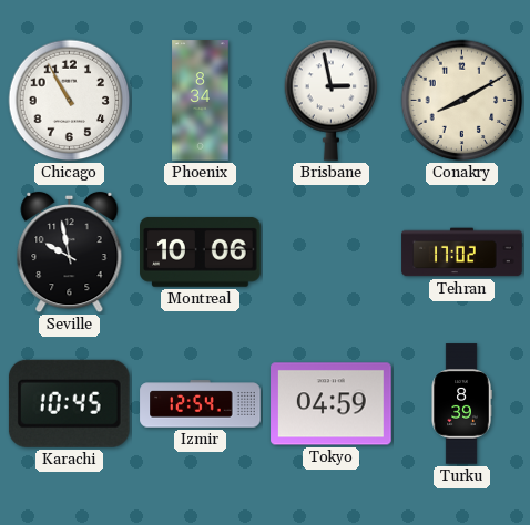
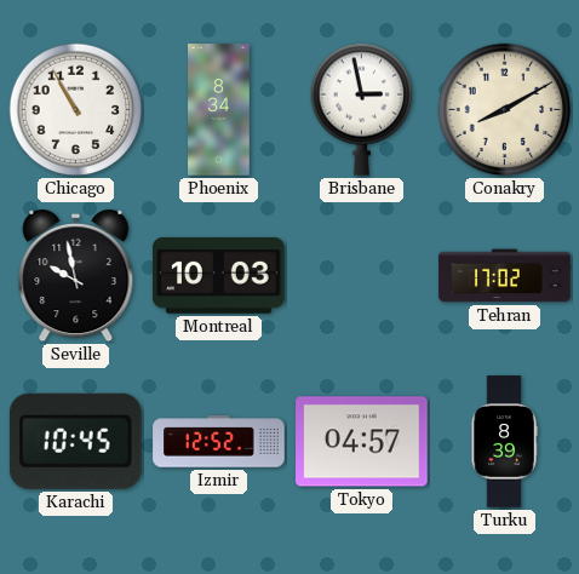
Montreal: 10:06 -> 10:03
Izmir: 12:54 -> 12:52
Tokyo: 04:59 -> 04:57
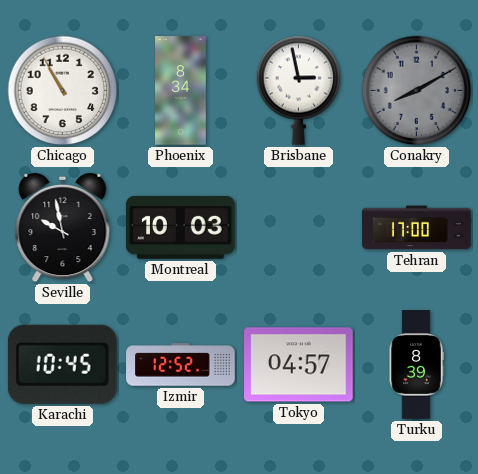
Conakry dial: cream -> grey
Tehran: 17:02 -> 17:00
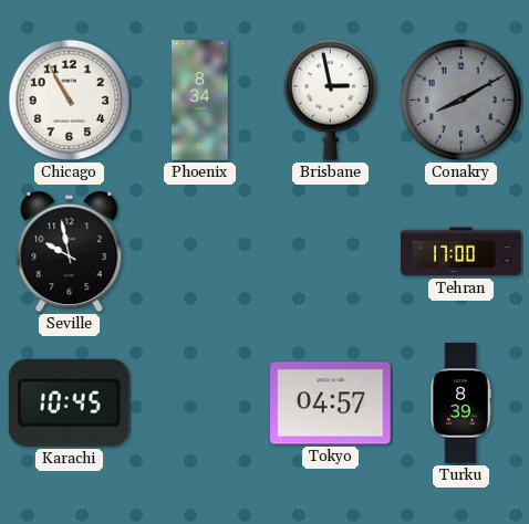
Montreal: 10:03 -> none
Izmir: 12:52 -> none
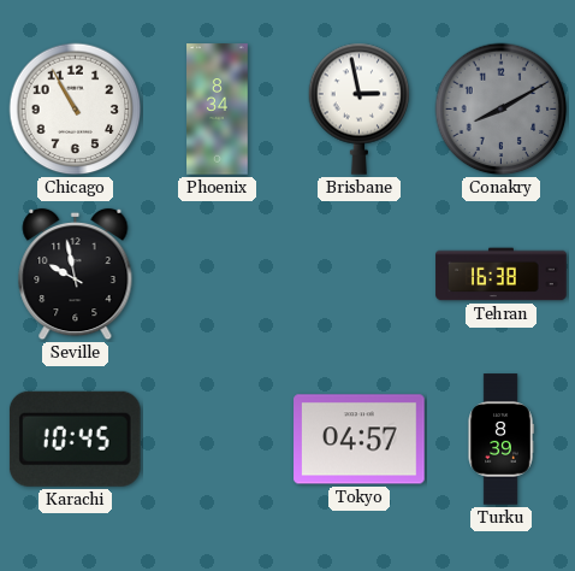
Tehran: 17:00 -> 16:38
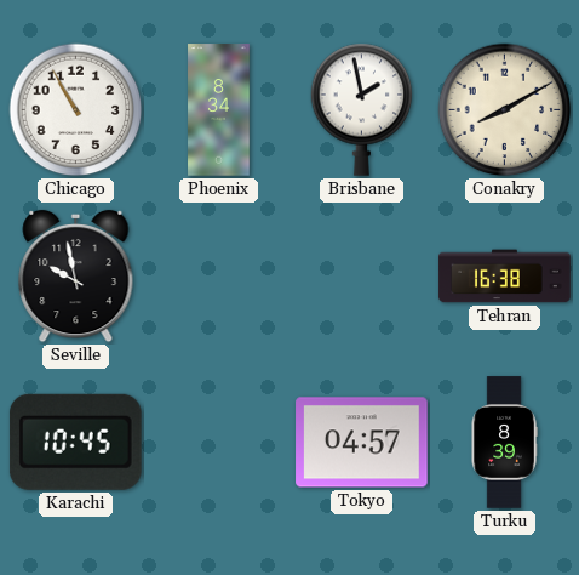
Brisbane: 2:58 -> 1:58
Conakry dial: grey -> cream
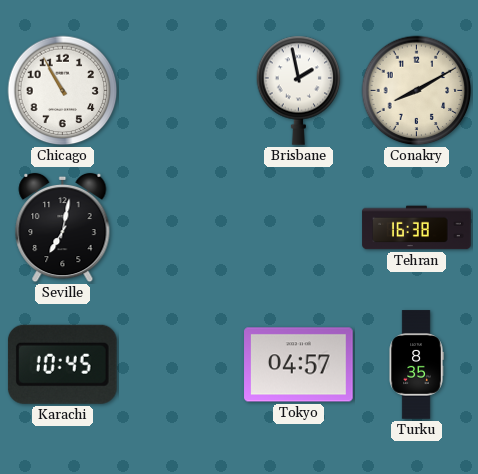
Phoenix: 8:34 -> none
Seville: 9:58 -> 7:02
Turku: 8:39 -> 8:35
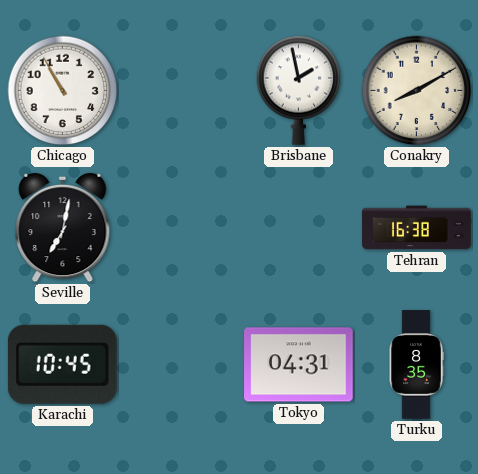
Tokyo: 04:57 -> 04:31
